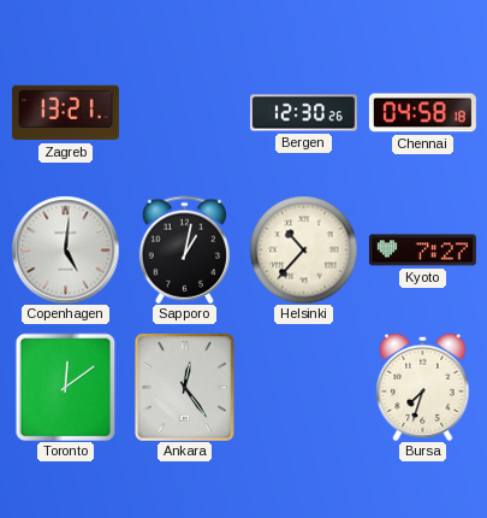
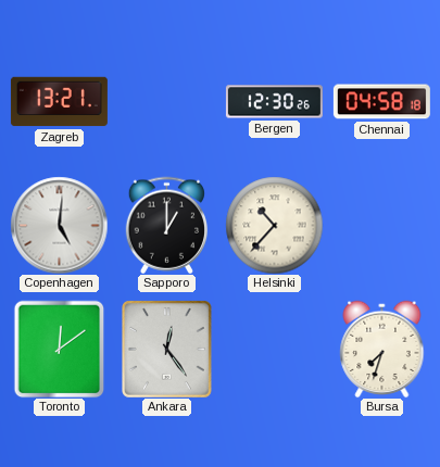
Sapporo: 1:02 -> 1:00
Kyoto: 7:27 -> none
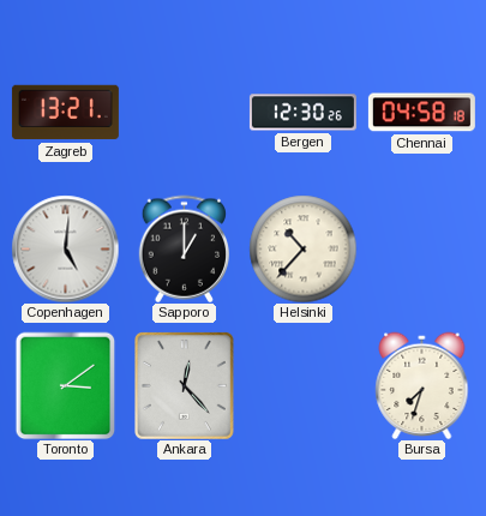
Toronto: 12:09 -> 3:09
Ankara: 12:24 -> 12:23
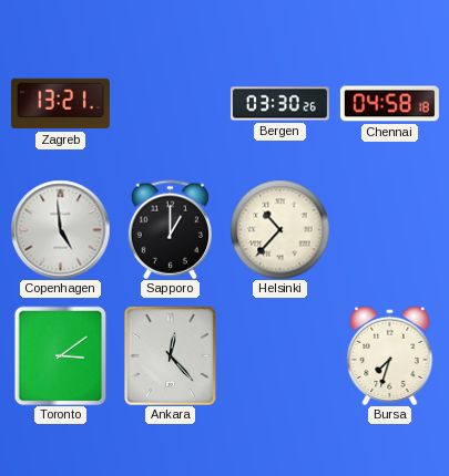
Bergen: 12:30 -> 03:30
Copenhagen: 5:01 -> 4:59
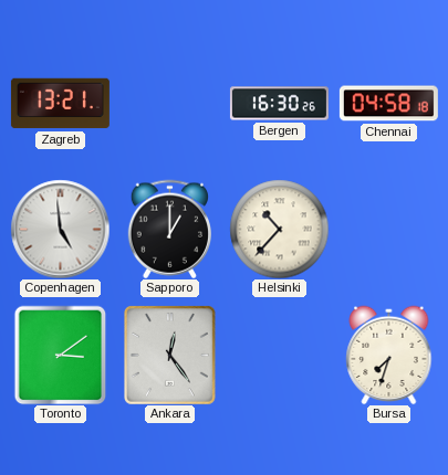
Bergen: 03:30 -> 16:30
Ankara: 12:23 -> 12:24
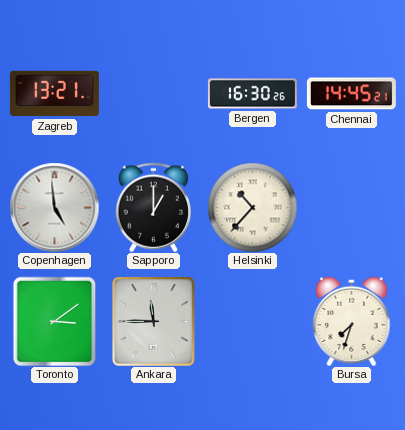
Chennai: 04:58 -> 14:45
Ankara: 12:24 -> 11:45
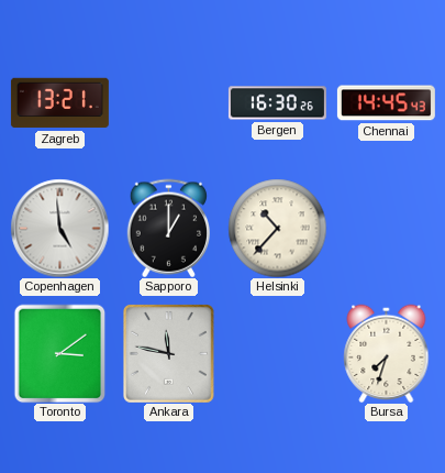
Chennai: 14:45:21 -> 14:45:43
Ankara: 11:45 -> 11:47
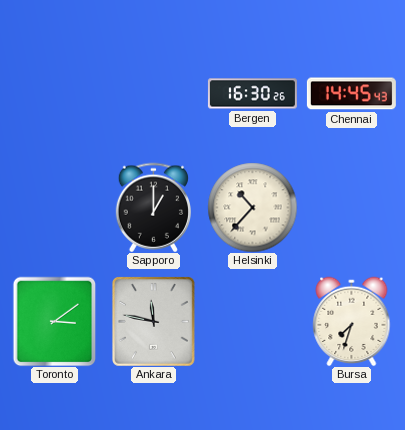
Zagreb: 13:21 -> none
Copenhagen: 4:59 -> none
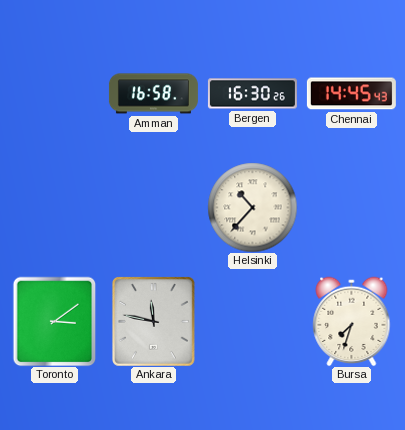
Amman: none -> 16:58
Sapporo: 1:00 -> none
